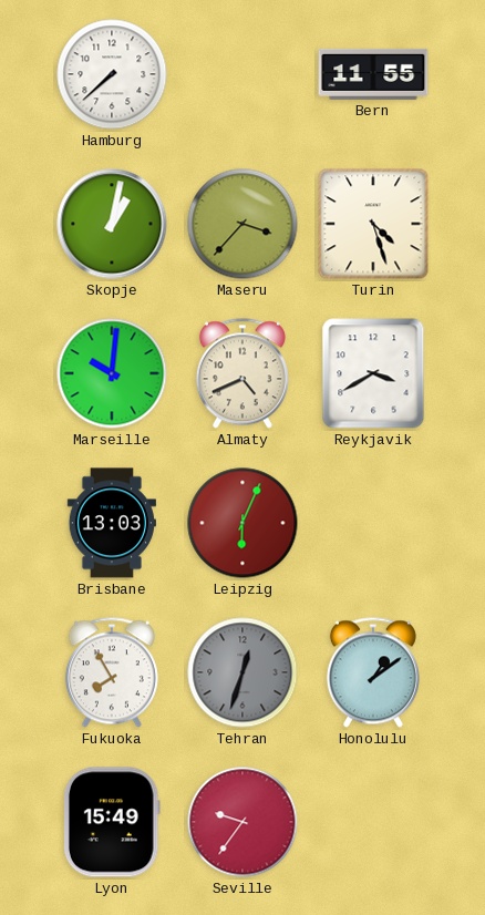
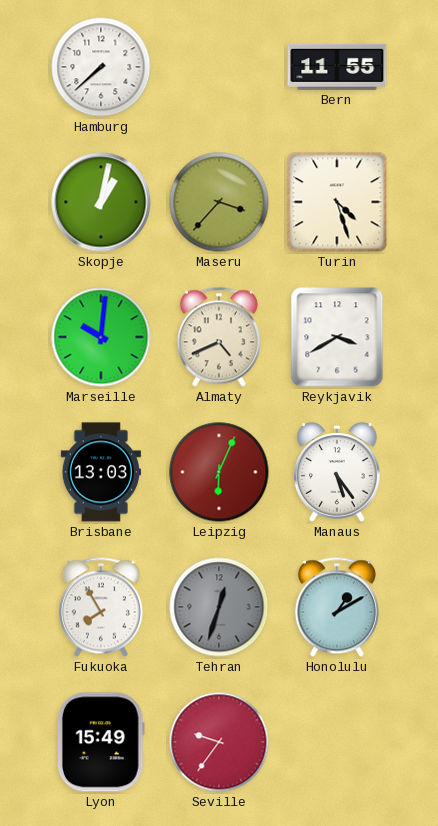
Manaus: none -> 5:24
Honolulu: 1:09 -> 1:10
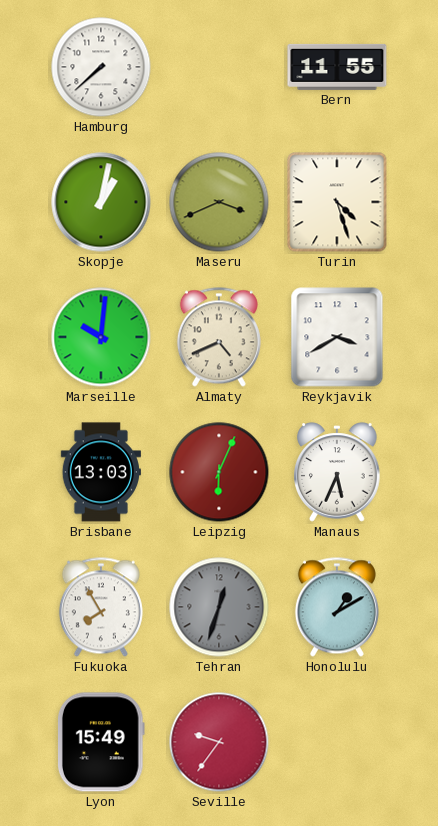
Maseru: 3:37 -> 3:41
Manaus: 5:24 -> 5:34
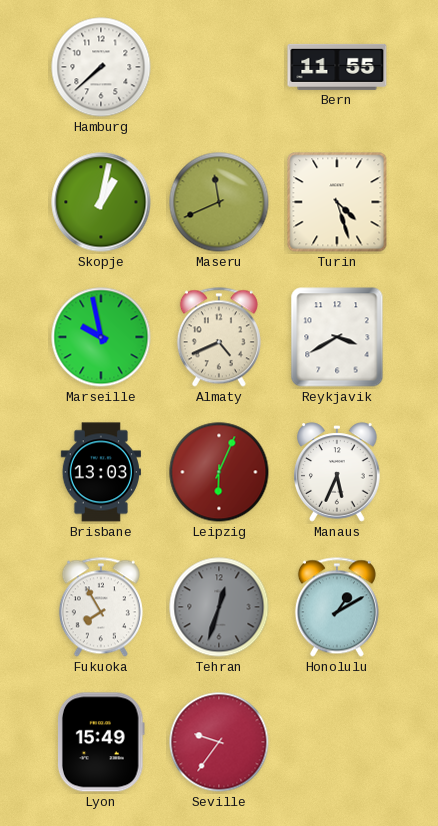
Maseru: 3:41 -> 11:41
Marseille: 10:01 -> 9:58
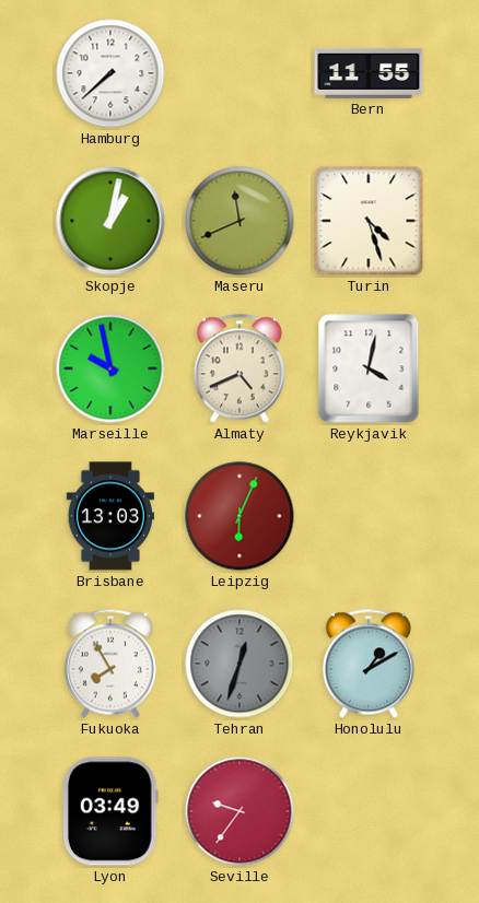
Reykjavik: 3:40 -> 4:02
Manaus: 5:34 -> none
Lyon: 15:49 -> 03:49
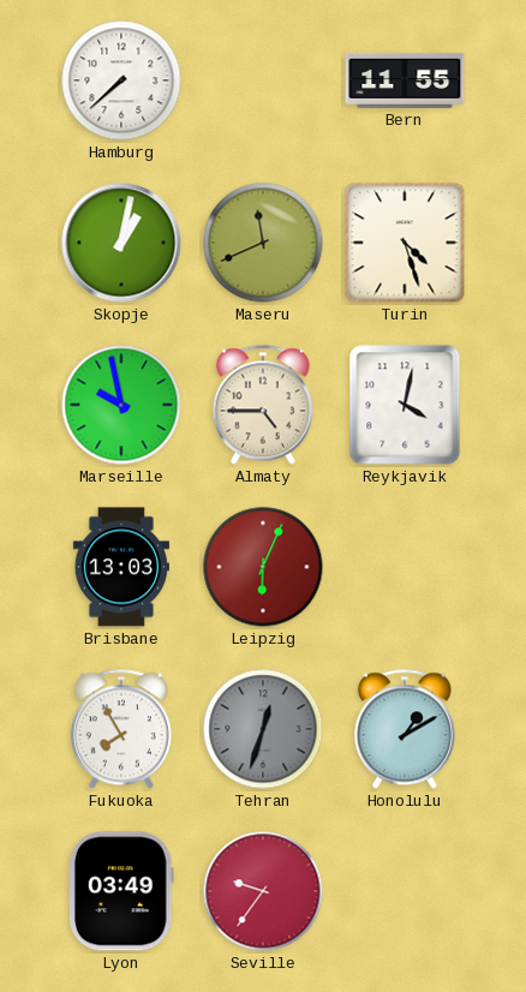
Almaty: 4:41 -> 4:45
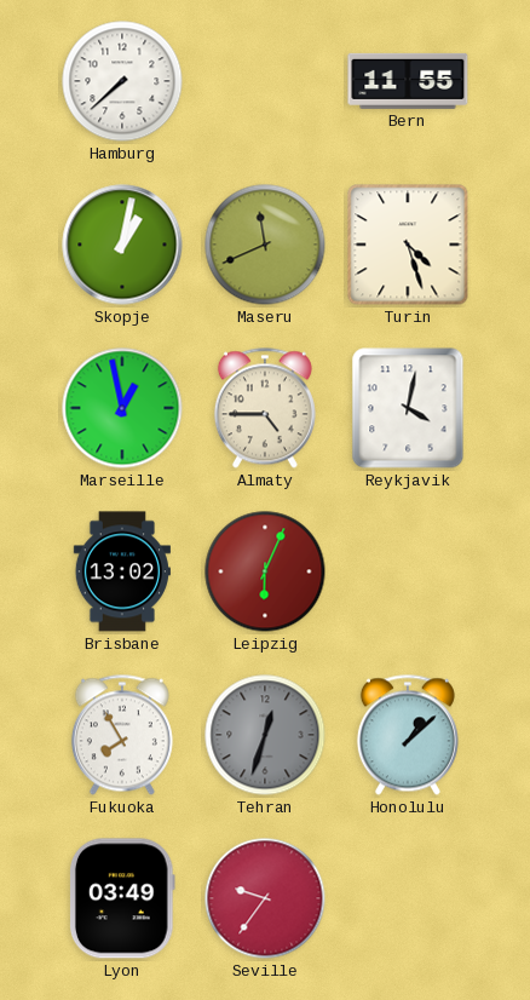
Marseille: 9:58 -> 12:58
Brisbane: 13:03 -> 13:02
Honolulu: 1:10 -> 1:08
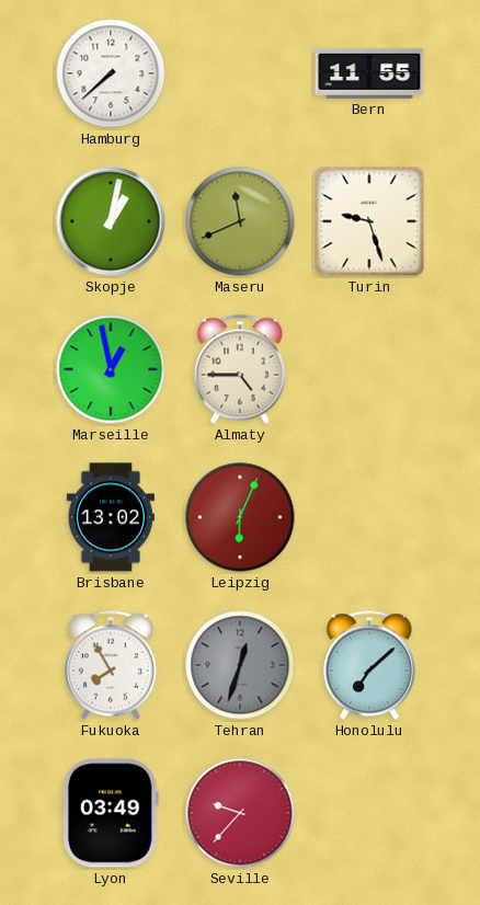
Turin: 4:27 -> 9:27
Reykjavik: 4:02 -> none
Honolulu: 1:08 -> 7:08
Seville: 9:36 -> 9:37
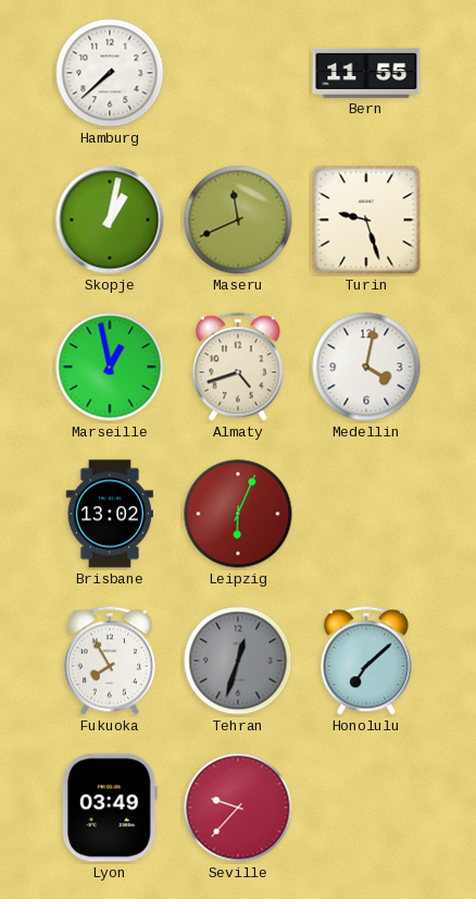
Almaty: 4:45 -> 4:42
Medellin: none -> 4:02
